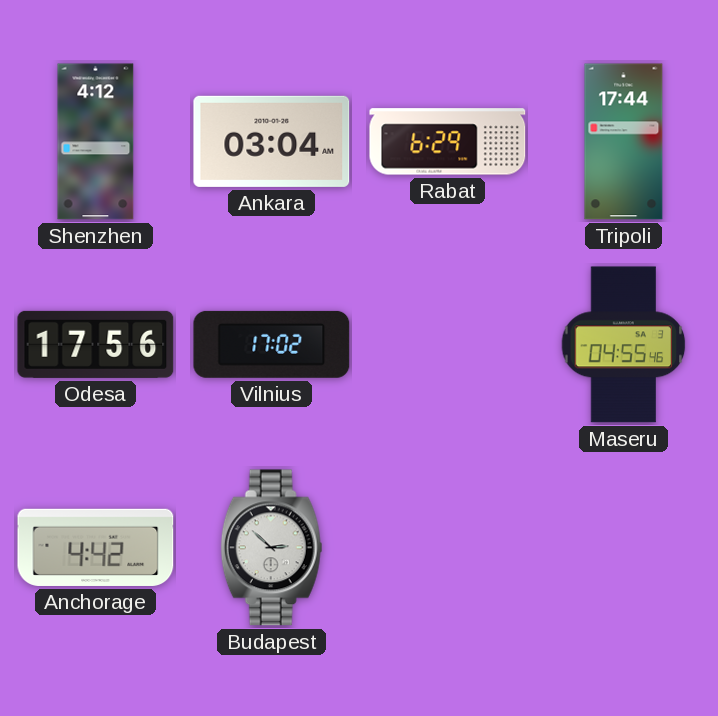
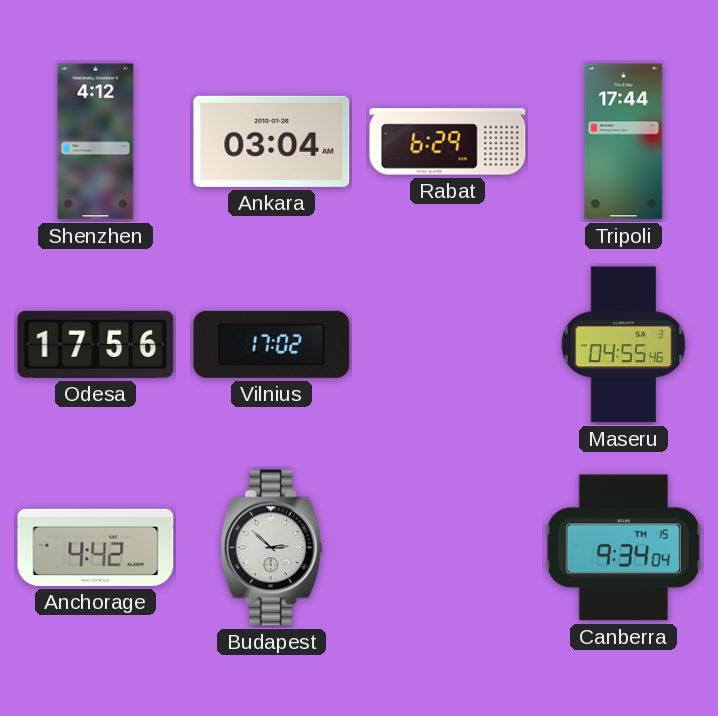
Canberra: none -> 9:34
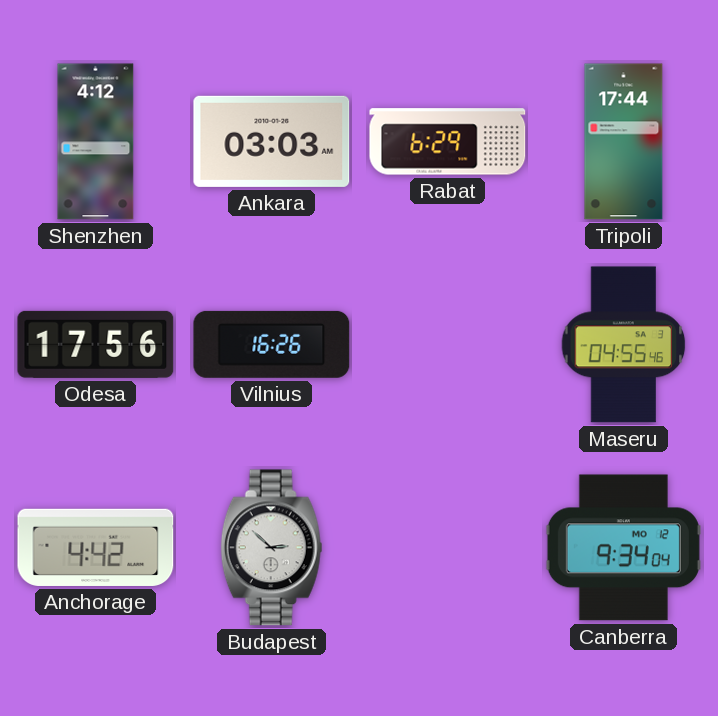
Ankara: 03:04 -> 03:03
Vilnius: 17:02 -> 16:26
Canberra date: TH 15 -> MO 12
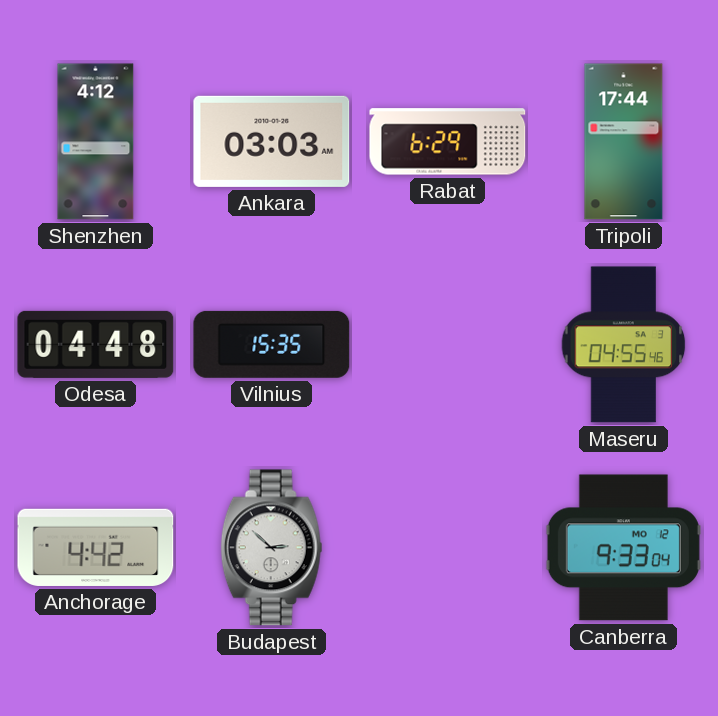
Odesa: 17:56 -> 04:48
Vilnius: 16:26 -> 15:35
Canberra: 9:34 -> 9:33
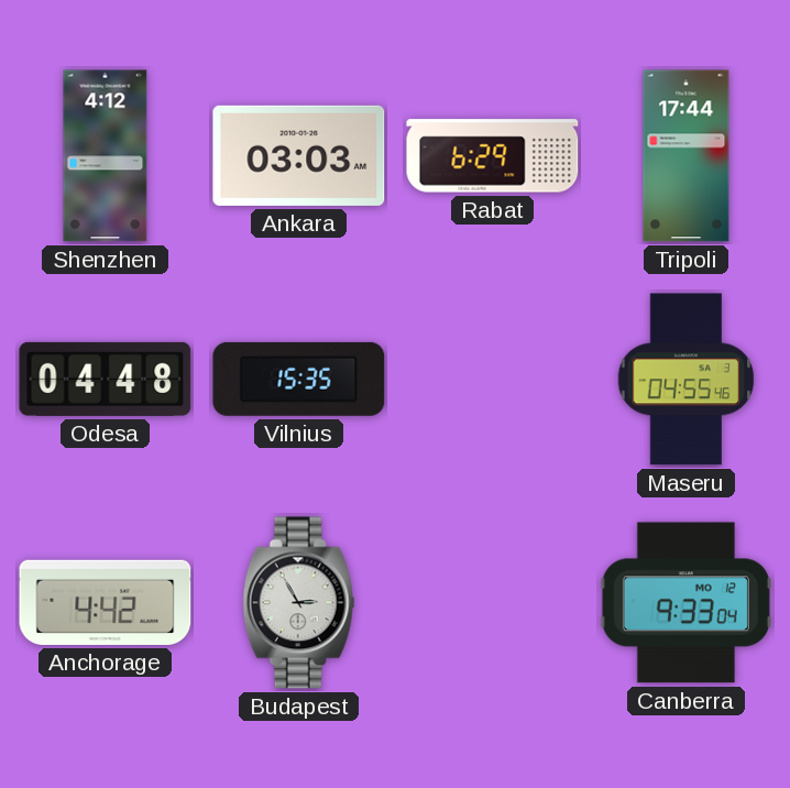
Budapest: 2:52 -> 2:55
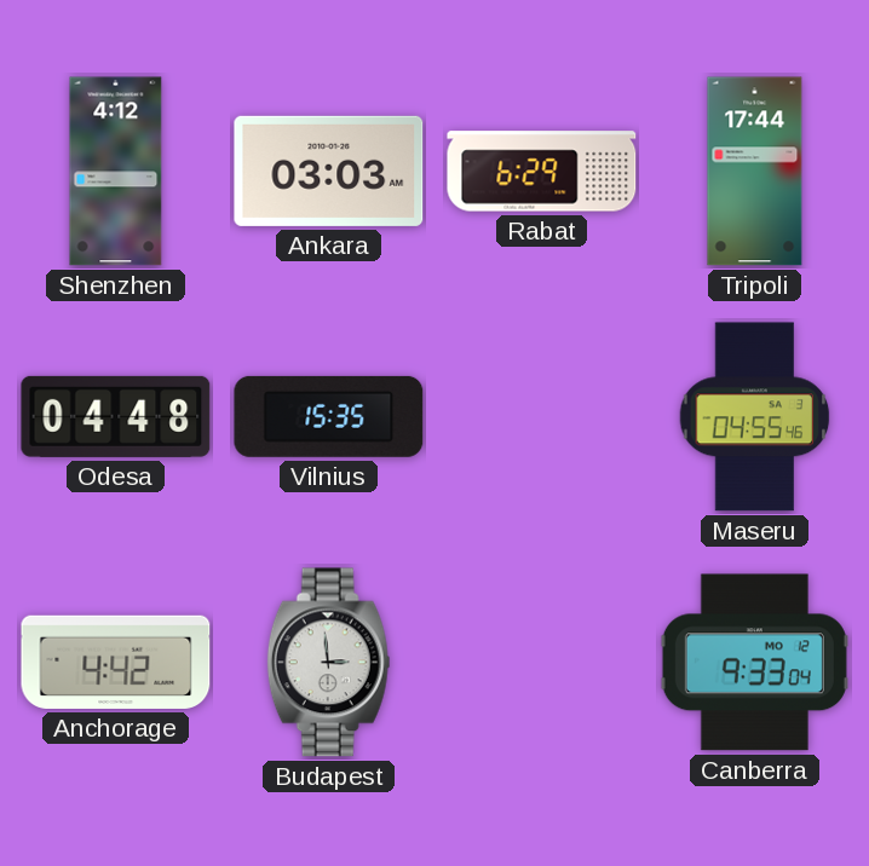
Budapest: 2:55 -> 2:59
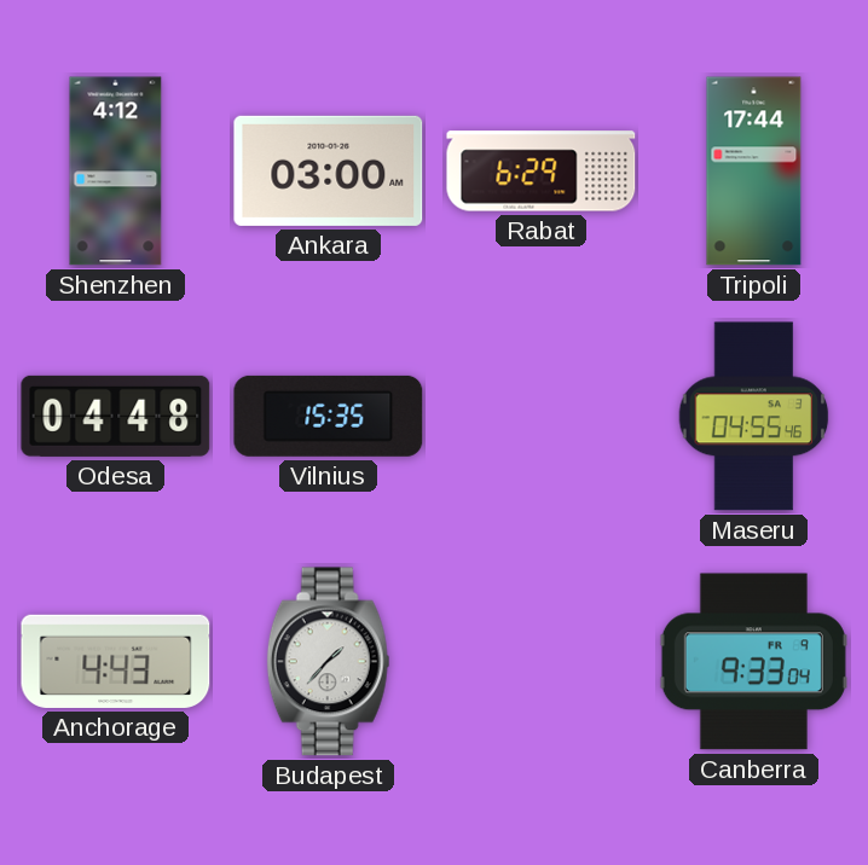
Ankara: 03:03 -> 03:00
Anchorage: 4:42 -> 4:43
Budapest: 2:59 -> 1:37
Canberra date: MO 12 -> FR 9
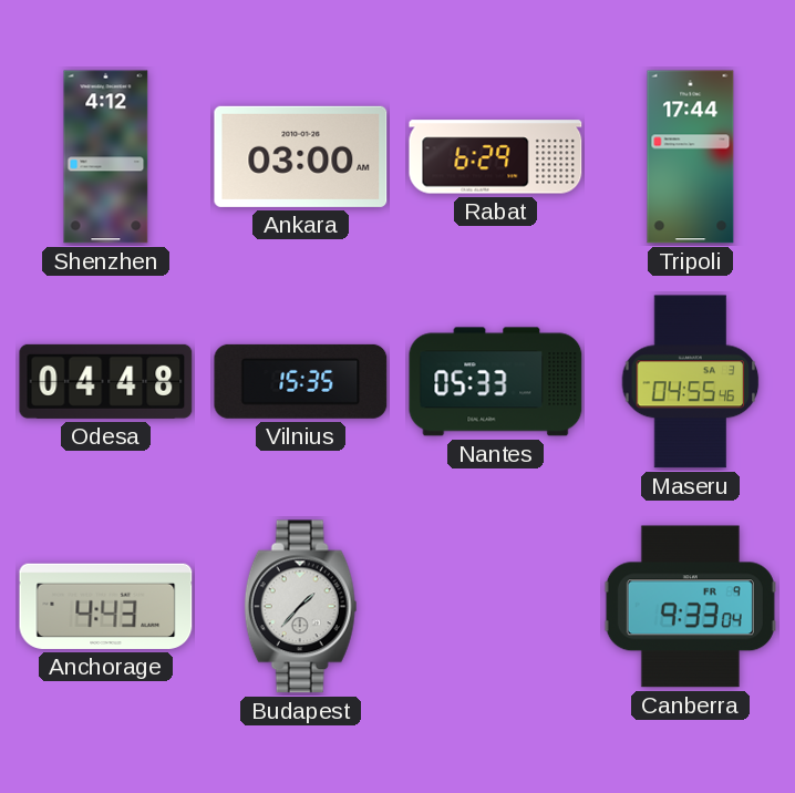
Nantes: none -> 05:33
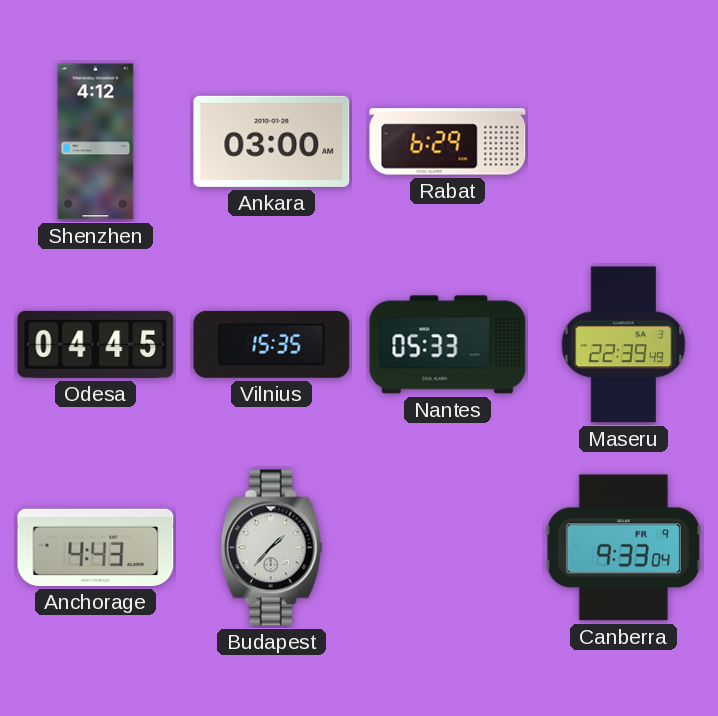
Tripoli: 17:44 -> none
Odesa: 04:48 -> 04:45
Maseru: 04:55 -> 22:39
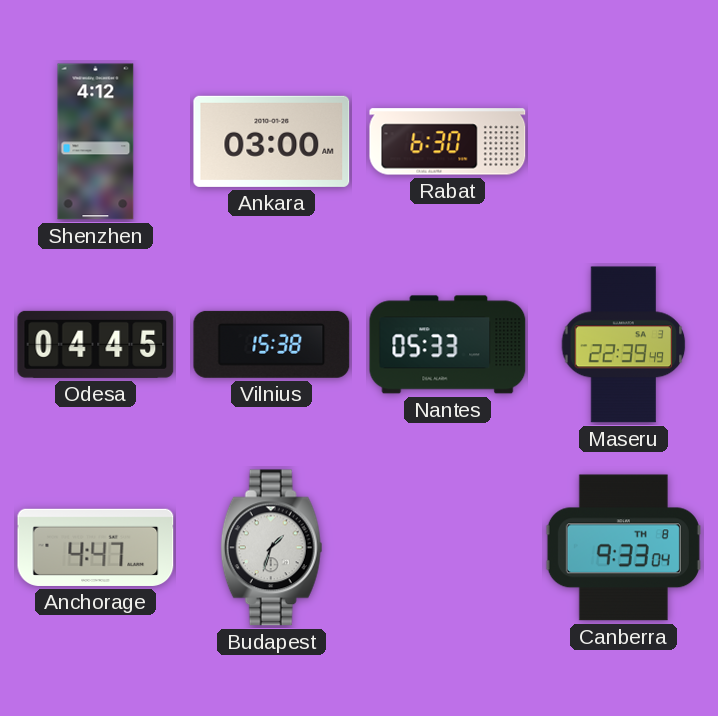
Rabat: 6:29 -> 6:30
Vilnius: 15:35 -> 15:38
Anchorage: 4:43 -> 4:47
Budapest: 1:37 -> 1:33
Canberra date: FR 9 -> TH 8
